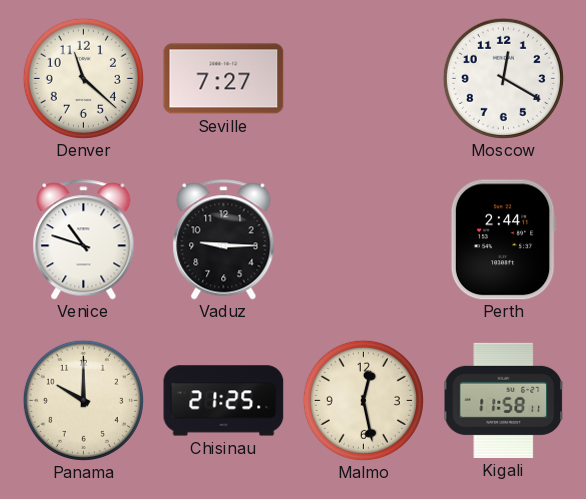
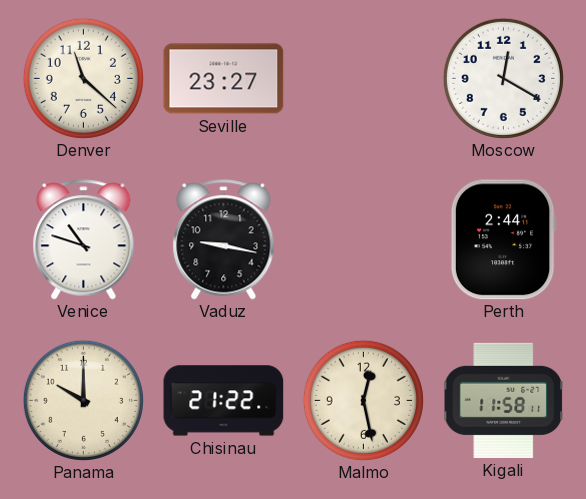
Seville: 7:27 -> 23:27
Vaduz: 9:15 -> 9:17
Chisinau: 21:25 -> 21:22
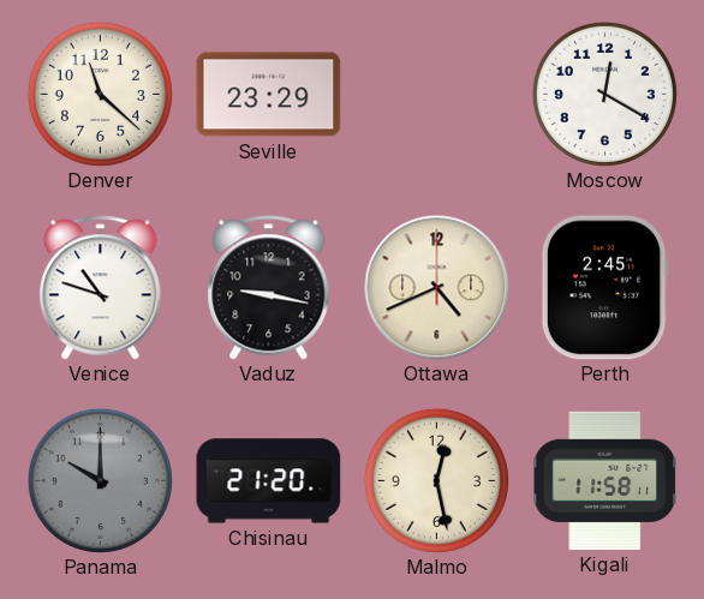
Seville: 23:27 -> 23:29
Ottawa: none -> 4:41
Perth: 2:44 -> 2:45
Panama dial: cream -> grey
Chisinau: 21:22 -> 21:20
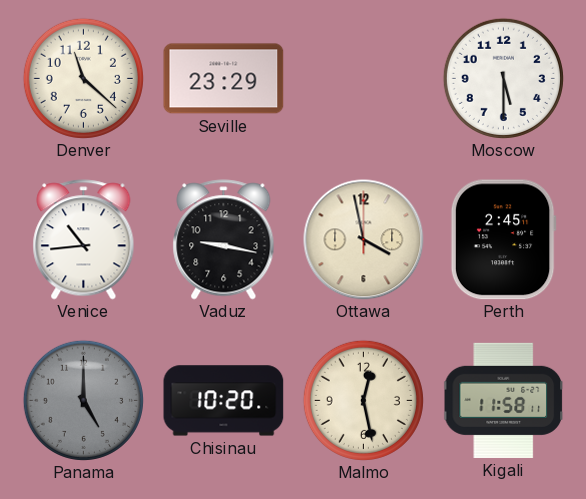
Moscow: 12:20 -> 5:30
Venice: 10:48 -> 10:44
Ottawa: 4:41 -> 3:58
Panama: 10:00 -> 5:00
Chisinau: 21:20 -> 10:20
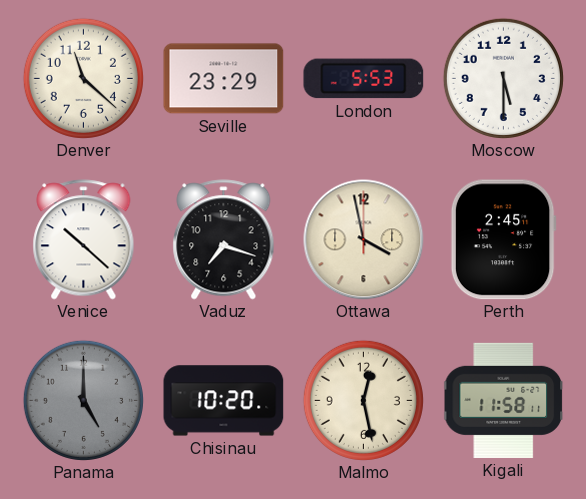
London: none -> 5:53
Venice: 10:44 -> 10:22
Vaduz: 9:17 -> 7:18
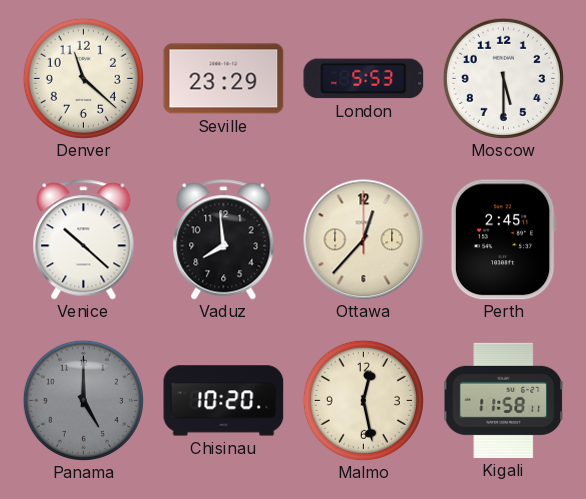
Vaduz: 7:18 -> 7:59
Ottawa: 3:58 -> 12:37
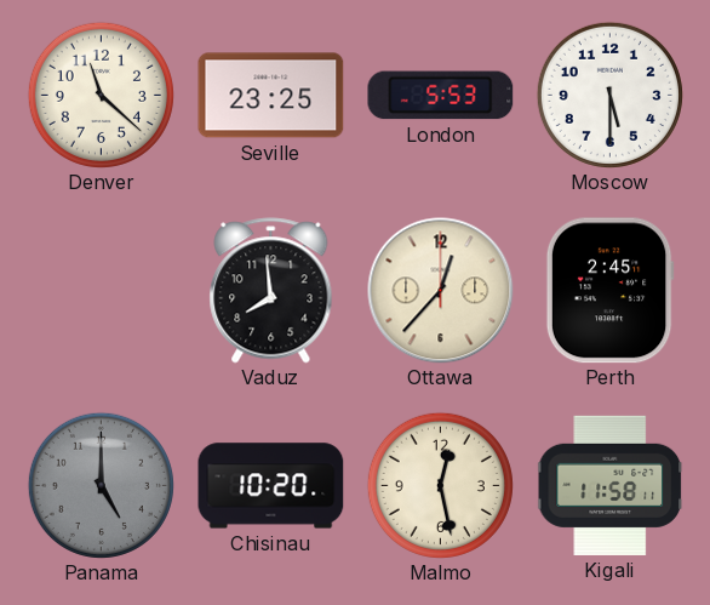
Seville: 23:29 -> 23:25
Venice: 10:22 -> none
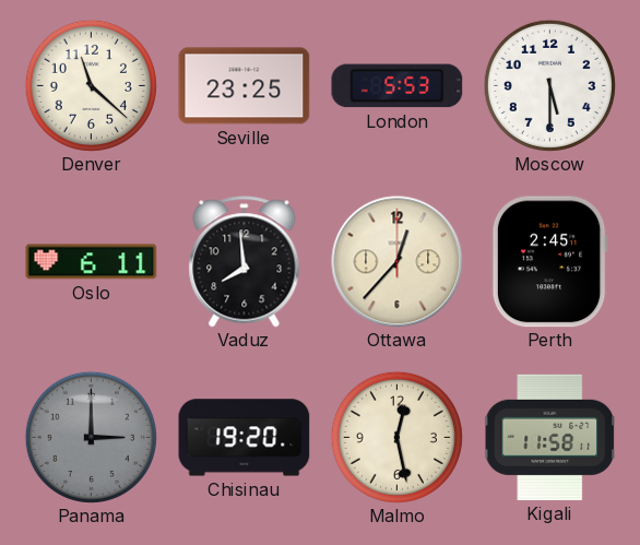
Oslo: none -> 6:11
Panama: 5:00 -> 3:00
Chisinau: 10:20 -> 19:20
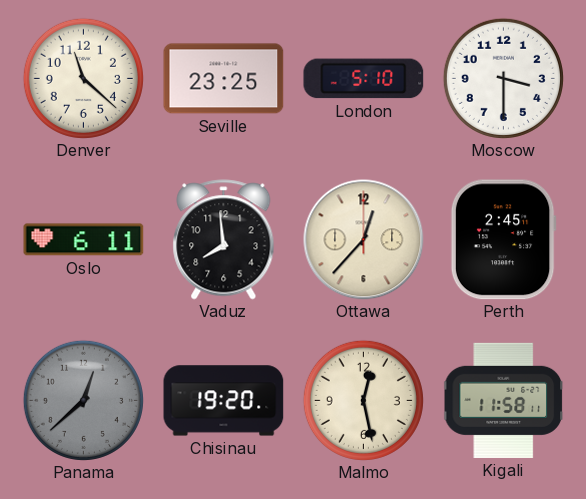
London: 5:53 -> 5:10
Moscow: 5:30 -> 3:30
Panama: 3:00 -> 12:38
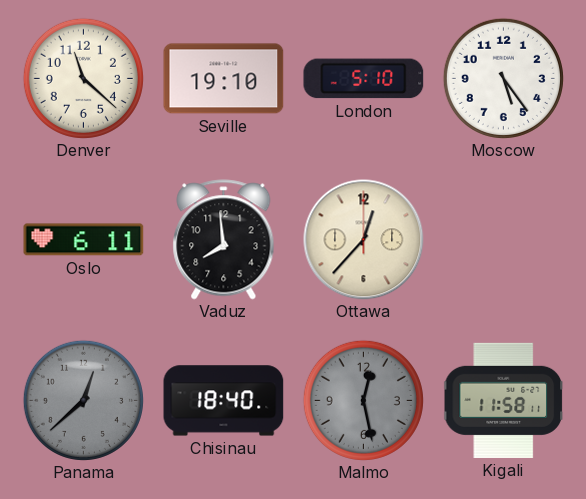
Seville: 23:25 -> 19:10
Moscow: 3:30 -> 5:24
Perth: 2:45 -> none
Chisinau: 19:20 -> 18:40
Malmo dial: cream -> grey
